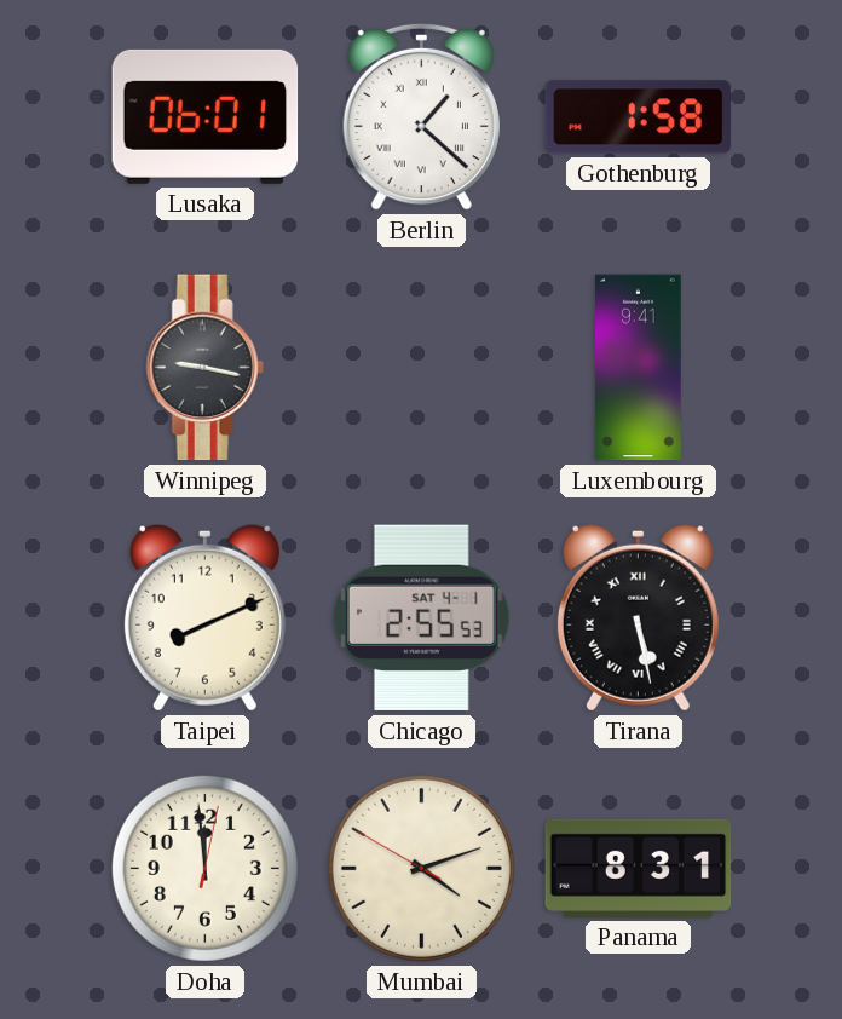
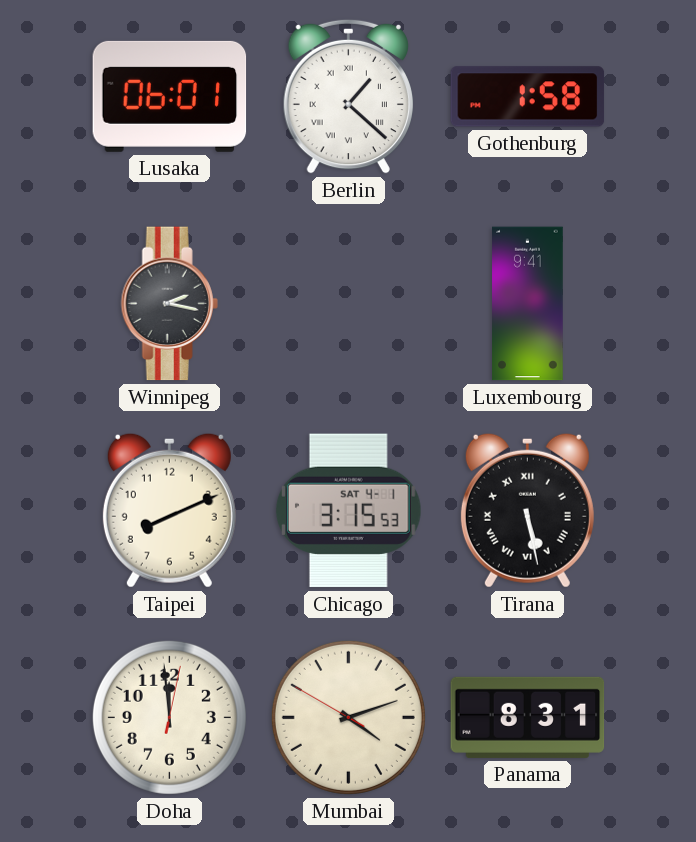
Winnipeg: 9:17 -> 2:17
Chicago: 2:55 -> 3:15
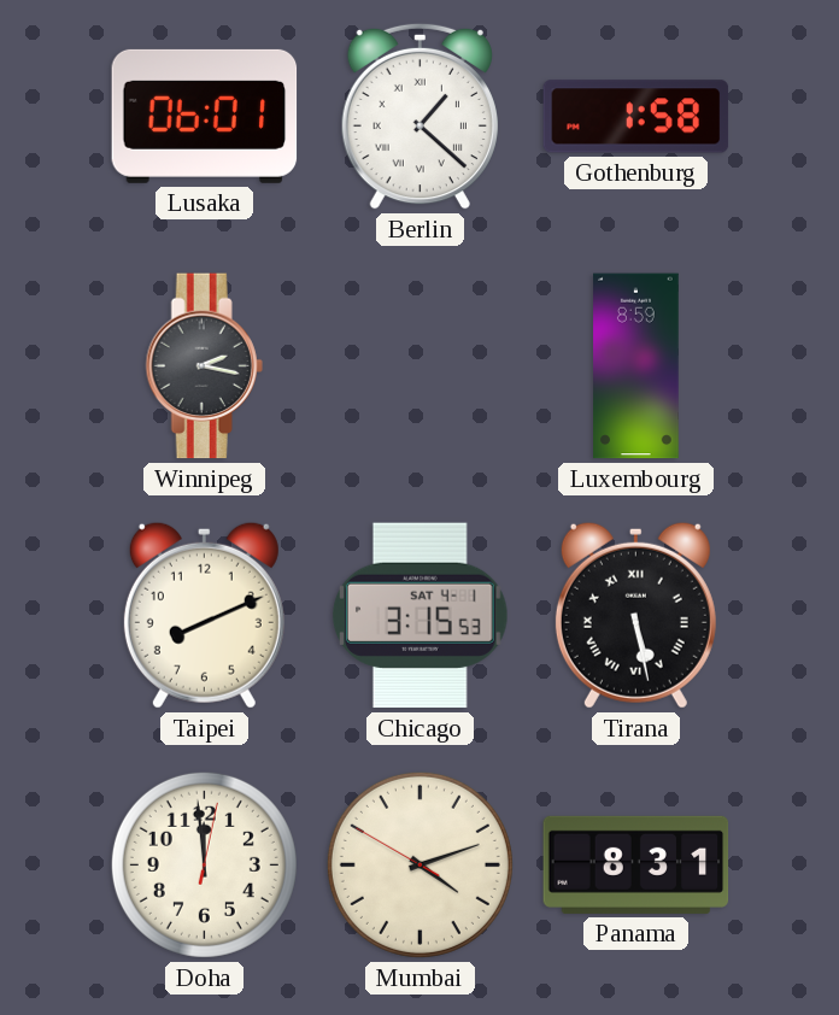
Luxembourg: 9:41 -> 8:59
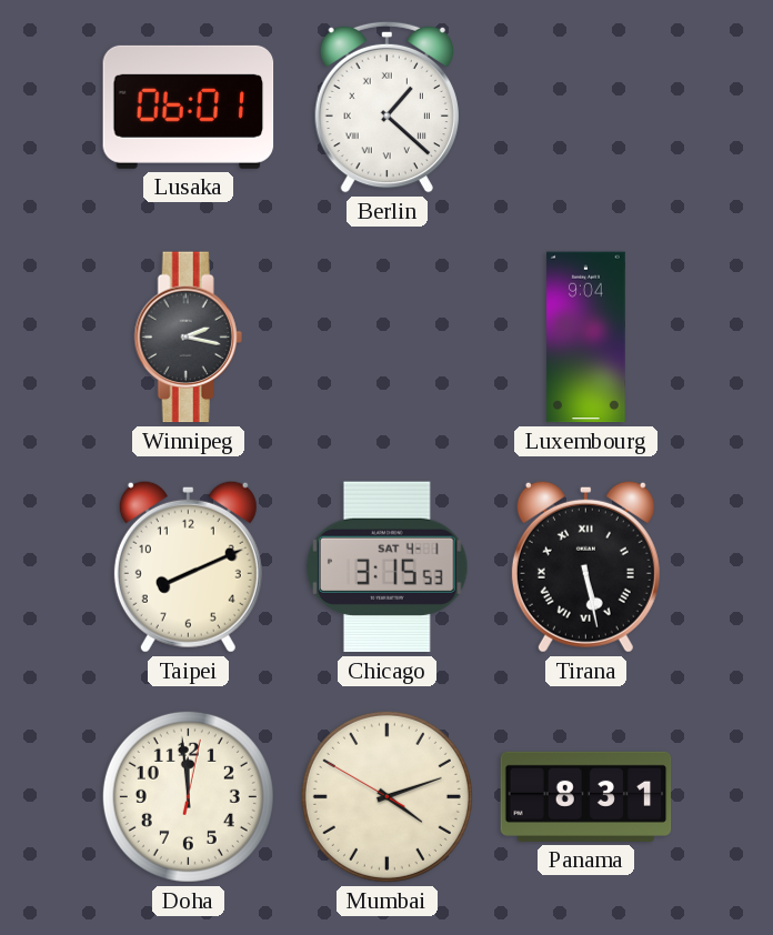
Gothenburg: 1:58 -> none
Luxembourg: 8:59 -> 9:04
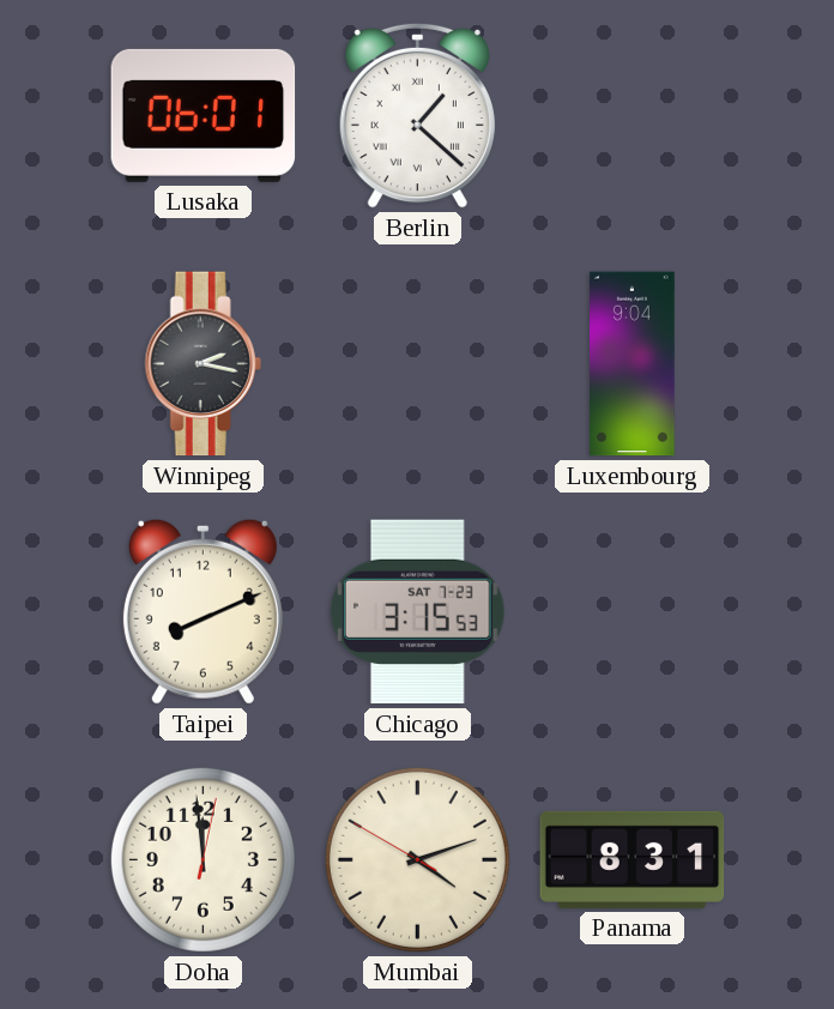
Chicago date: SAT 4-1 -> SAT 7-23
Tirana: 5:28 -> none
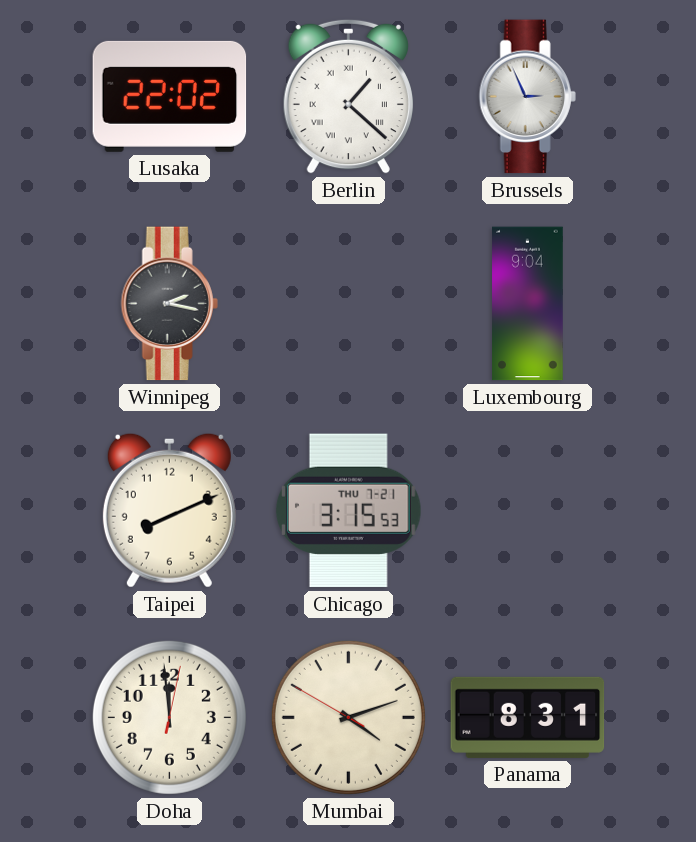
Lusaka: 06:01 -> 22:02
Brussels: none -> 2:56
Chicago date: SAT 7-23 -> THU 7-21
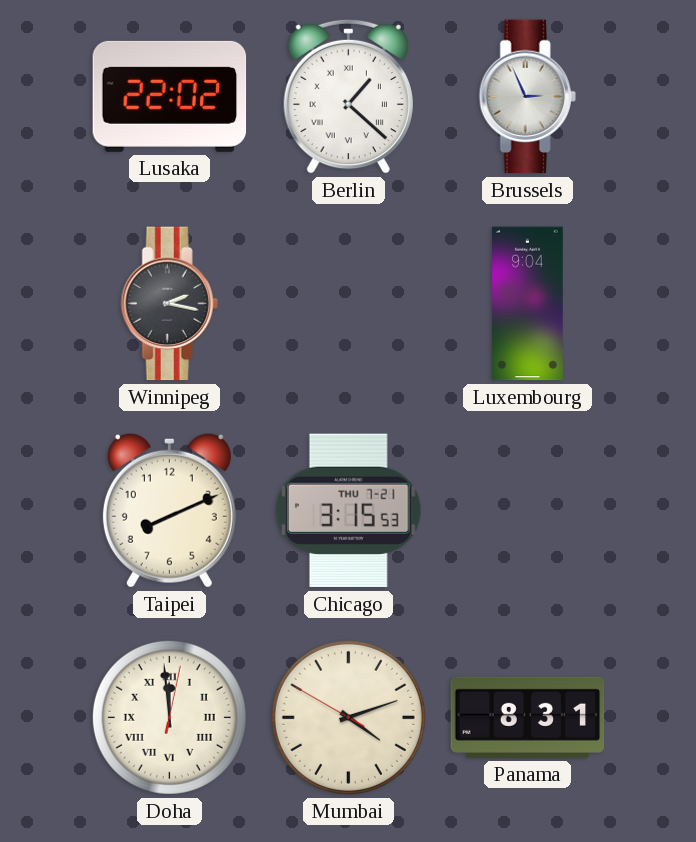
Doha numerals: Arabic -> Roman
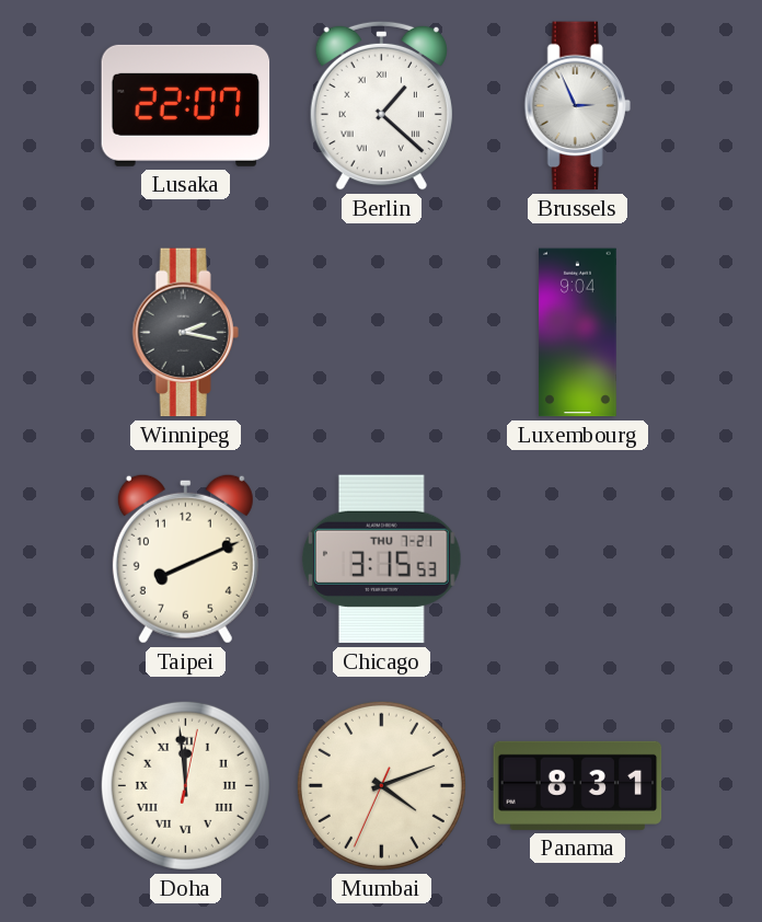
Lusaka: 22:02 -> 22:07
Mumbai: 4:11:50 -> 4:11:34
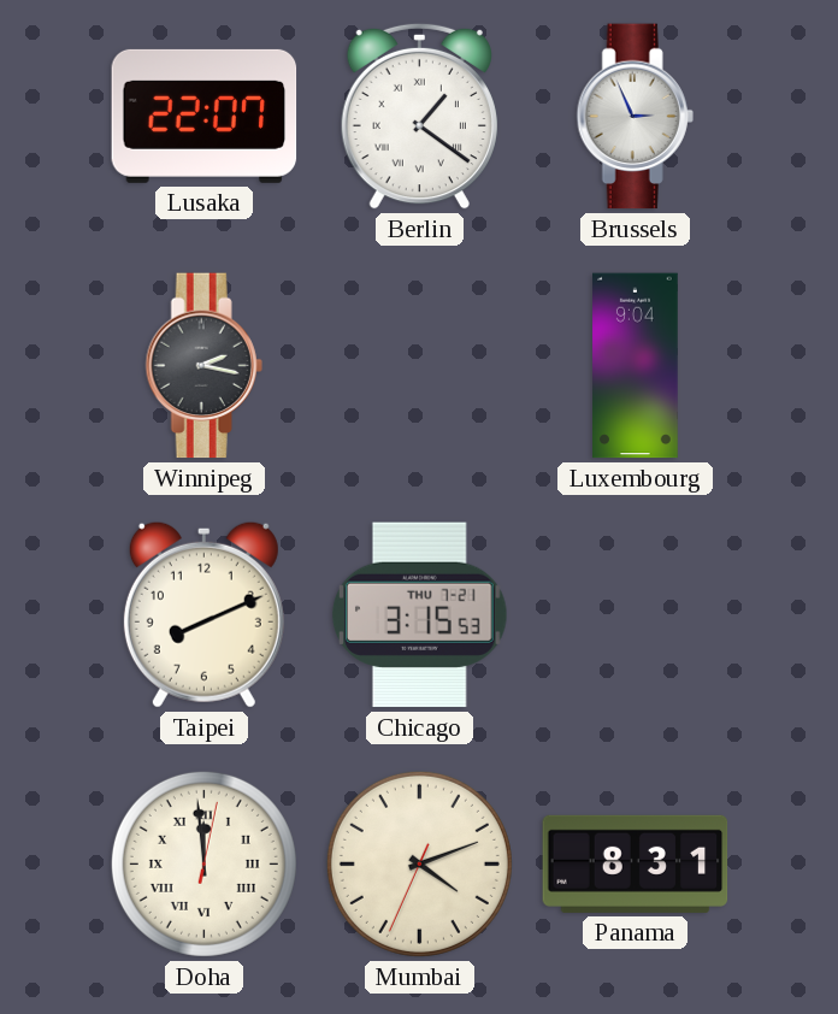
Berlin: 1:22 -> 1:21
